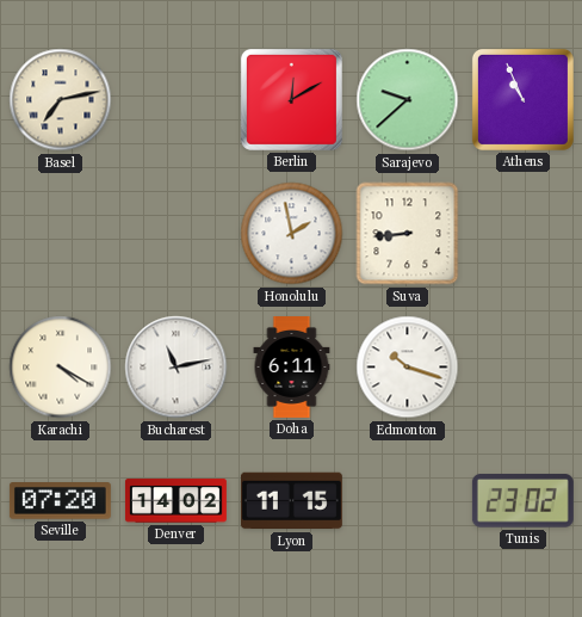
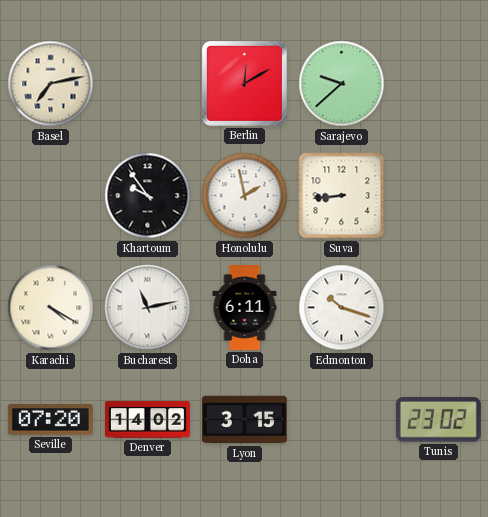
Athens: 10:56 -> none
Khartoum: none -> 9:54
Lyon: 11:15 -> 3:15
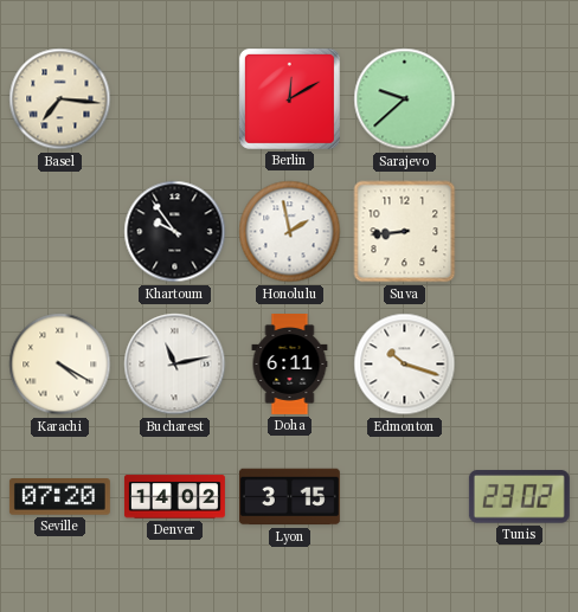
Basel: 7:13 -> 7:16
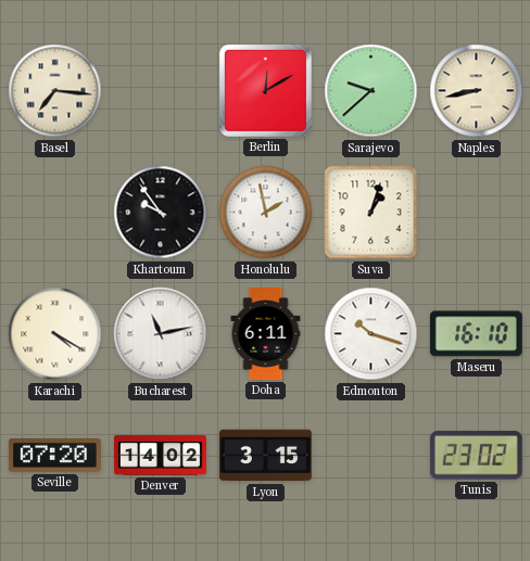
Naples: none -> 8:43
Suva: 8:44 -> 1:03
Maseru: none -> 16:10
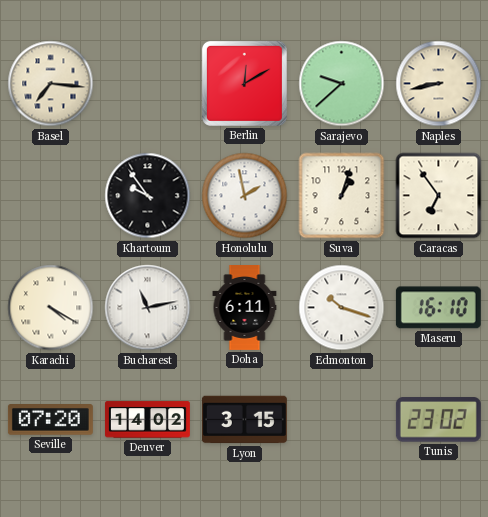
Caracas: none -> 6:54
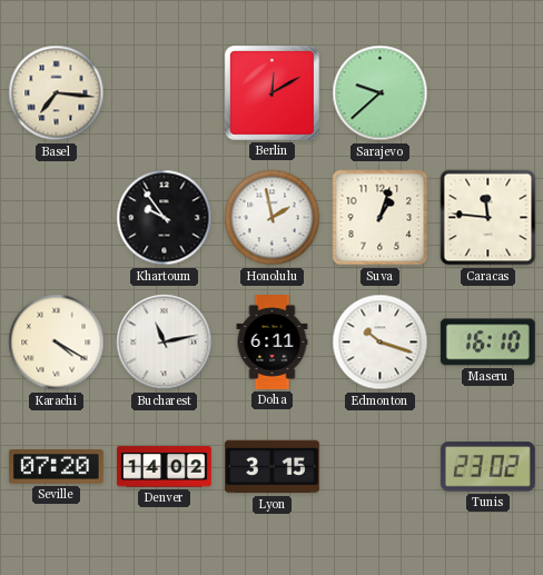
Naples: 8:43 -> none
Caracas: 6:54 -> 11:46
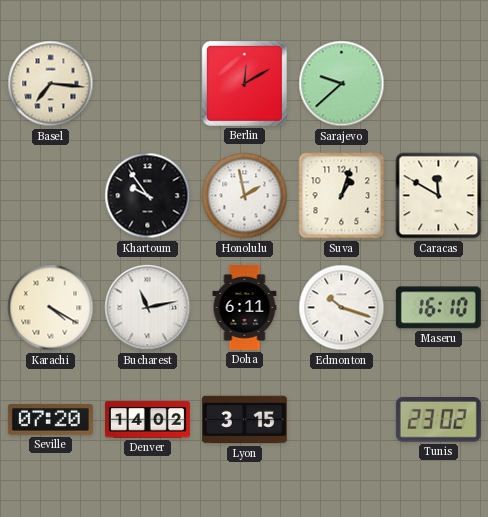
Caracas: 11:46 -> 11:50
